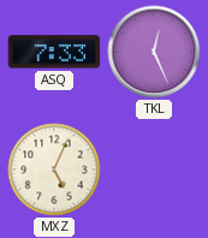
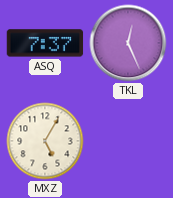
ASQ: 7:33 -> 7:37
MXZ: 5:04 -> 5:05
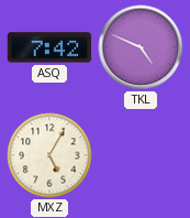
ASQ: 7:37 -> 7:42
TKL: 12:26 -> 4:49
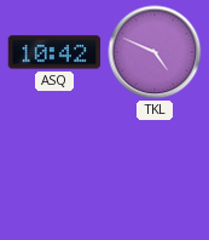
ASQ: 7:42 -> 10:42
MXZ: 5:05 -> none
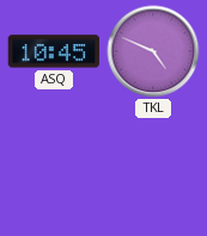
ASQ: 10:42 -> 10:45
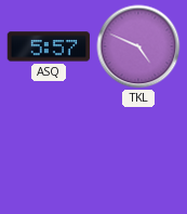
ASQ: 10:45 -> 5:57
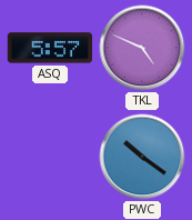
PWC: none -> 10:21
